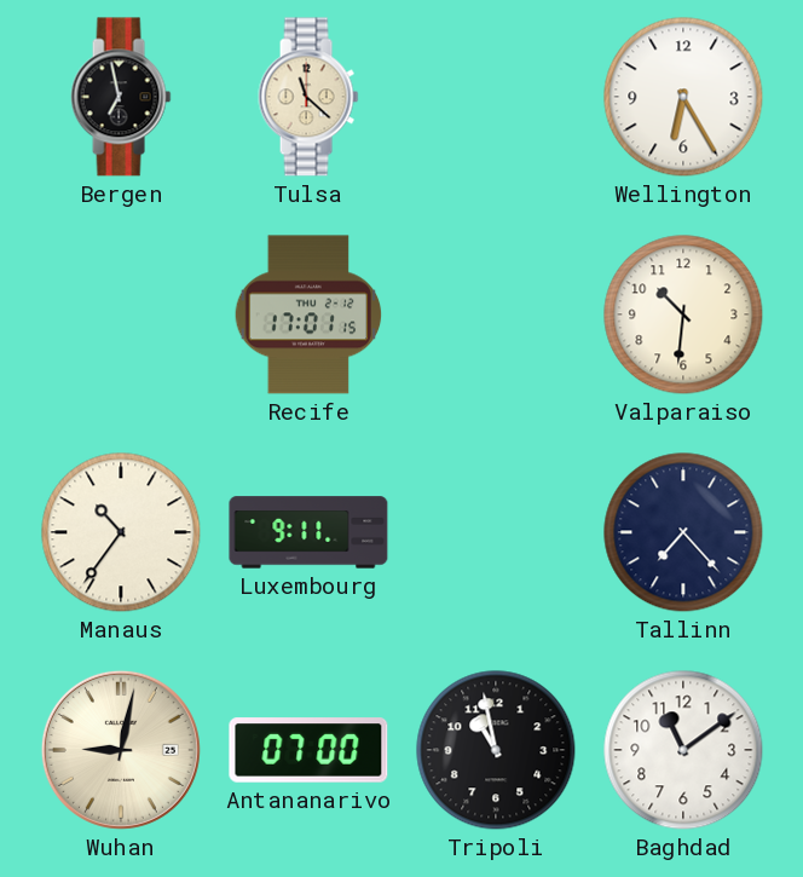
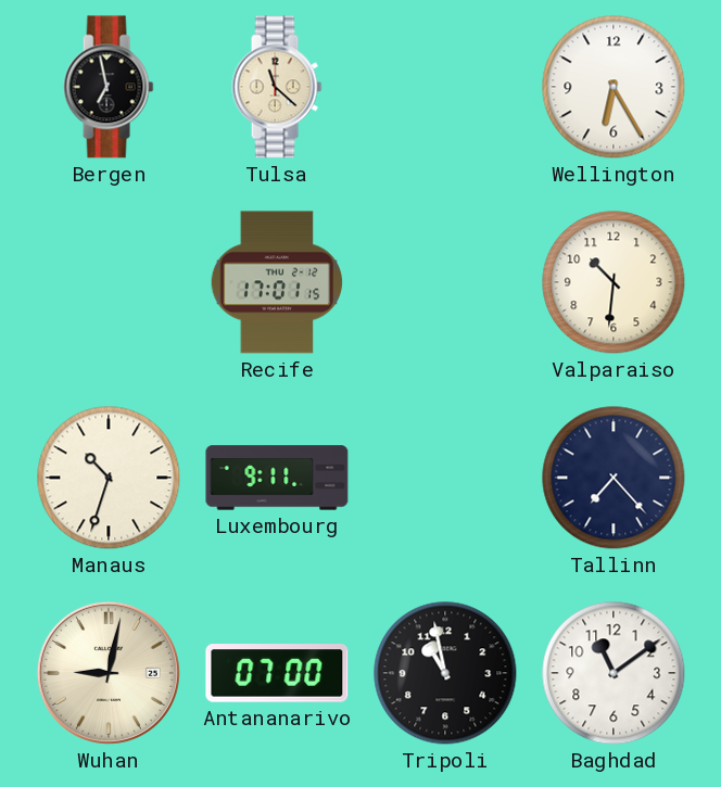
Manaus: 10:36 -> 10:33
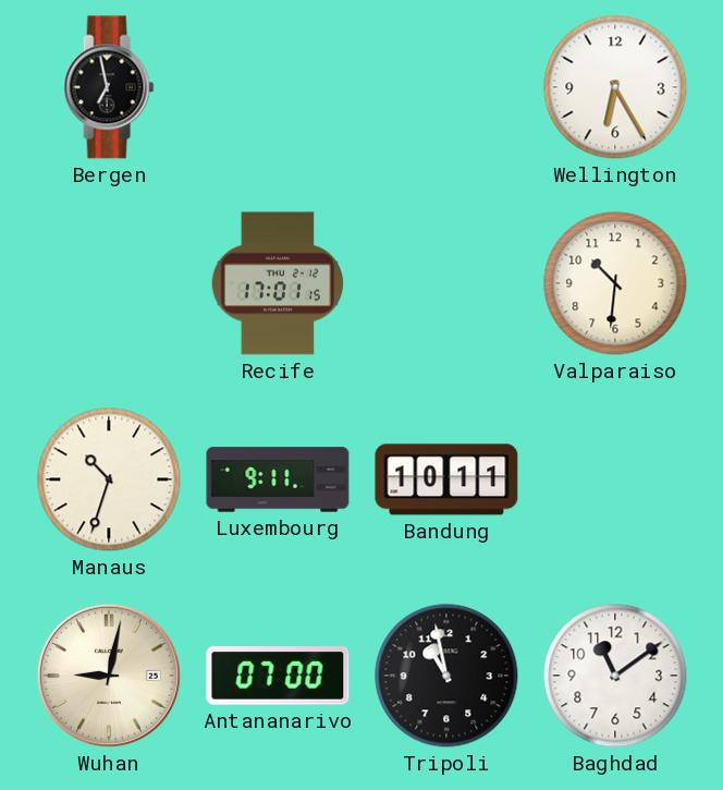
Tulsa: 11:22 -> none
Bandung: none -> 10:11
Tallinn: 7:23 -> none
